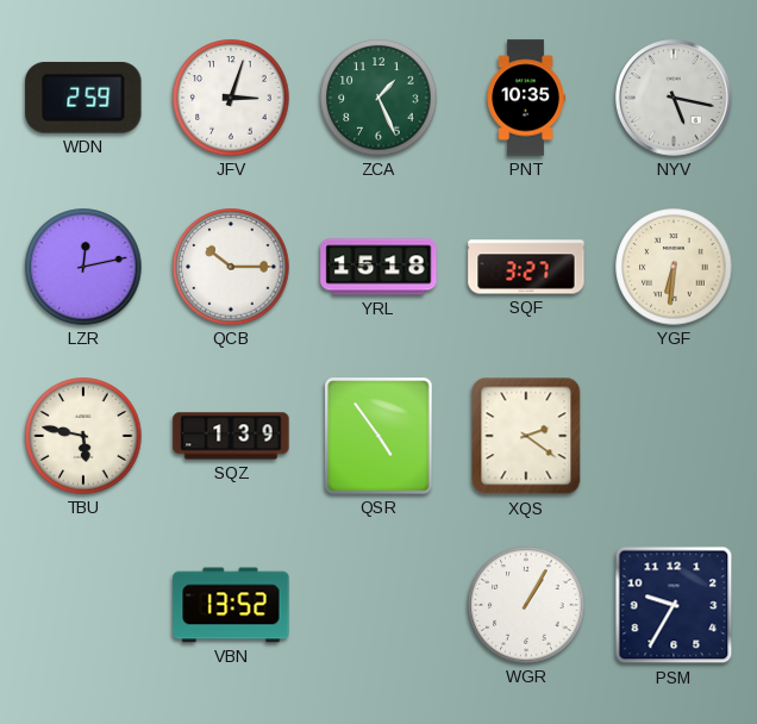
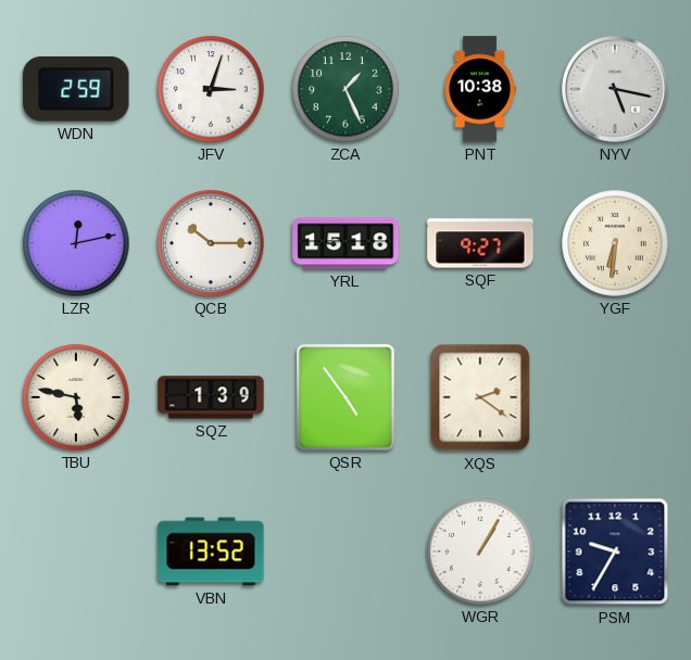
PNT: 10:35 -> 10:38
SQF: 3:27 -> 9:27
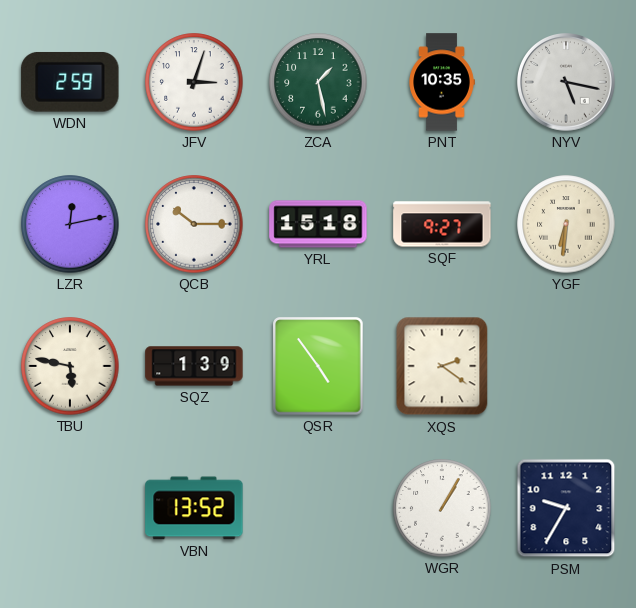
ZCA: 1:26 -> 1:28
PNT: 10:38 -> 10:35
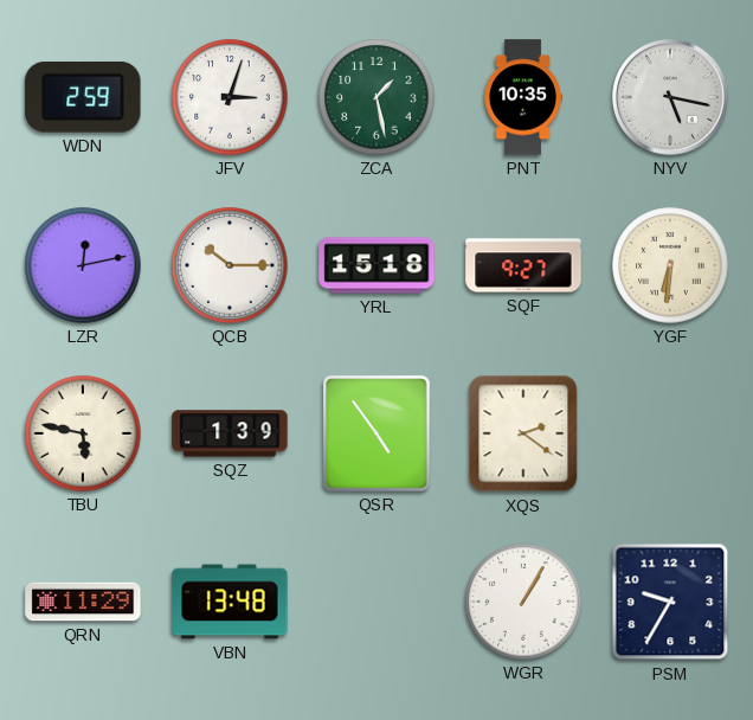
QRN: none -> 11:29
VBN: 13:52 -> 13:48
